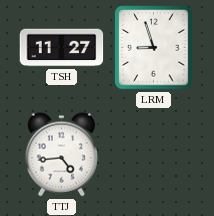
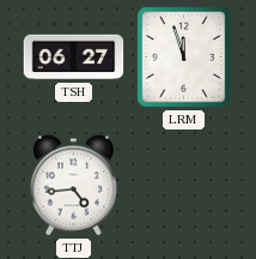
TSH: 11:27 -> 06:27
LRM: 8:57 -> 11:57
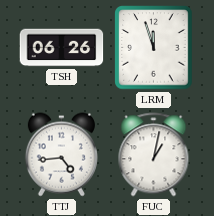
TSH: 06:27 -> 06:26
FUC: none -> 1:02
